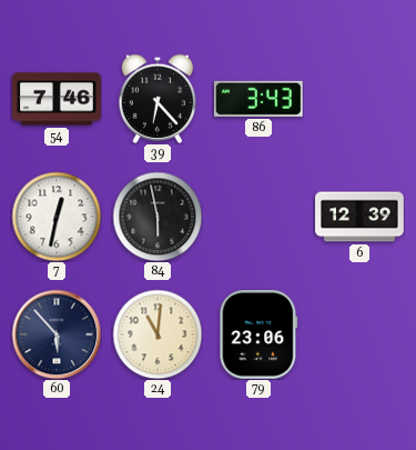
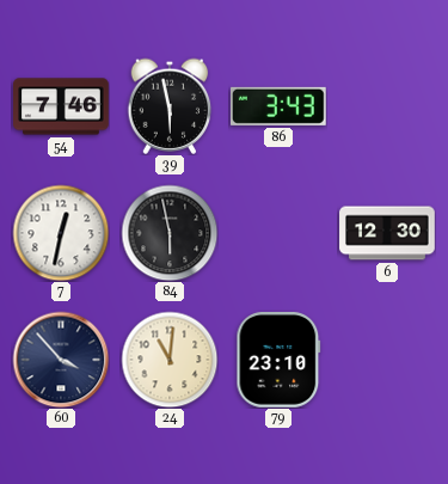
39: 6:23 -> 5:58
6: 12:39 -> 12:30
60: 5:53 -> 3:53
79: 23:06 -> 23:10
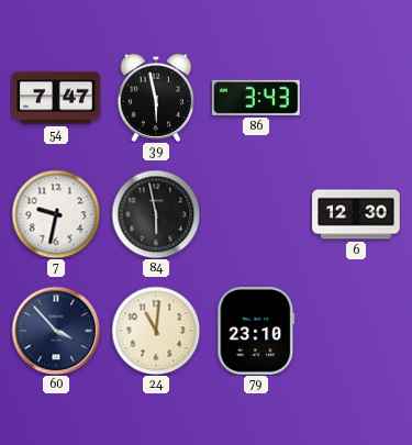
54: 7:46 -> 7:47
7: 12:32 -> 9:32
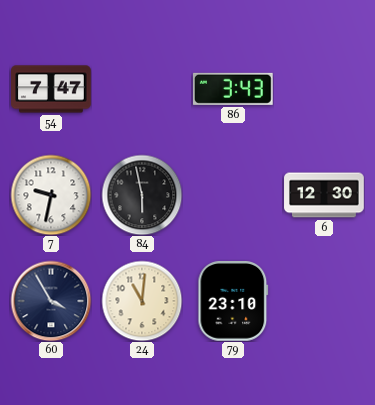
39: 5:58 -> none
60: 3:53 -> 3:55
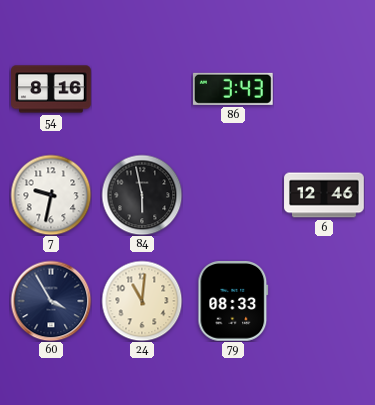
54: 7:47 -> 8:16
6: 12:30 -> 12:46
79: 23:10 -> 08:33
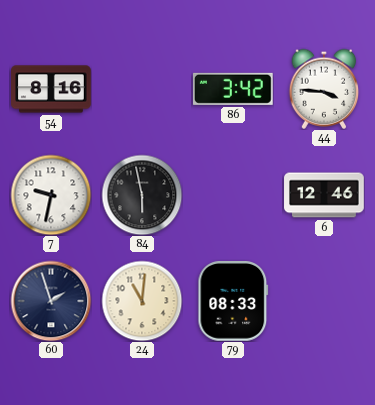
86: 3:43 -> 3:42
44: none -> 3:46
60: 3:55 -> 1:57
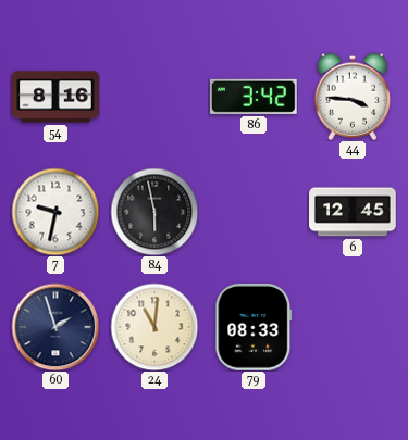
6: 12:46 -> 12:45
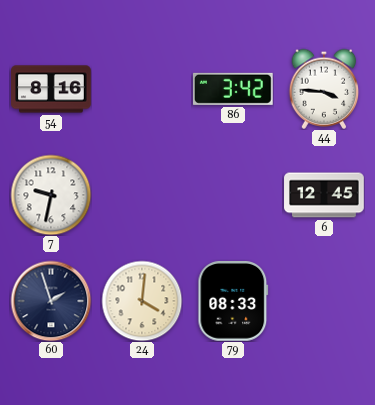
84: 5:58 -> none
24: 11:01 -> 4:01
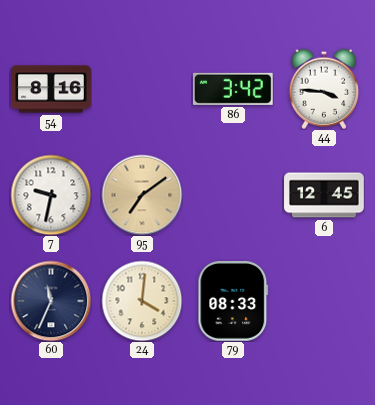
95: none -> 7:09
60: 1:57 -> 11:34
